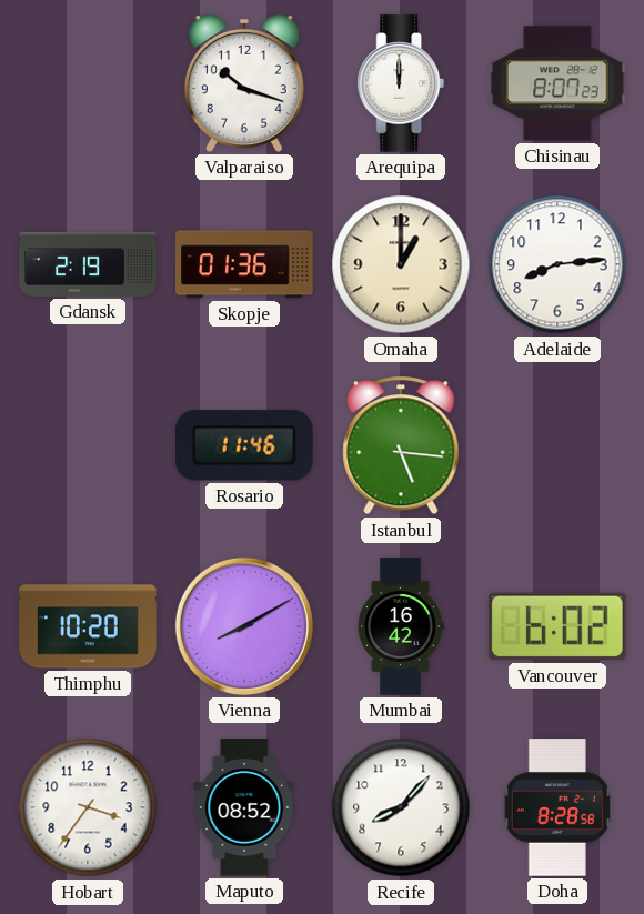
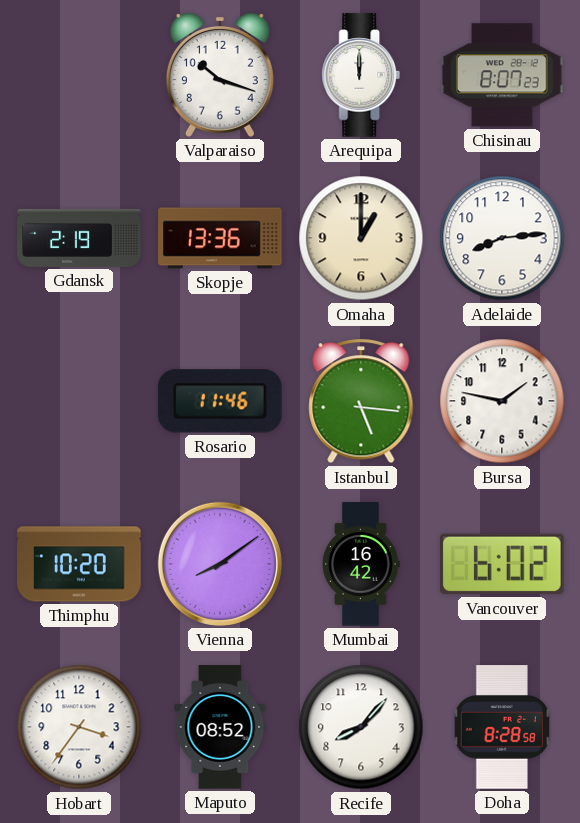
Skopje: 01:36 -> 13:36
Bursa: none -> 1:47
Vienna: 8:10 -> 8:09
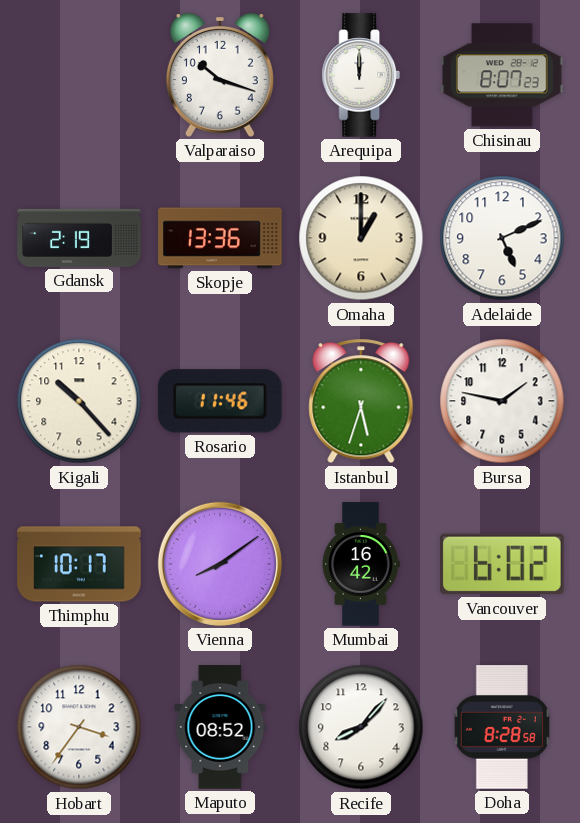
Adelaide: 8:14 -> 5:11
Kigali: none -> 10:23
Istanbul: 5:16 -> 5:33
Thimphu: 10:20 -> 10:17
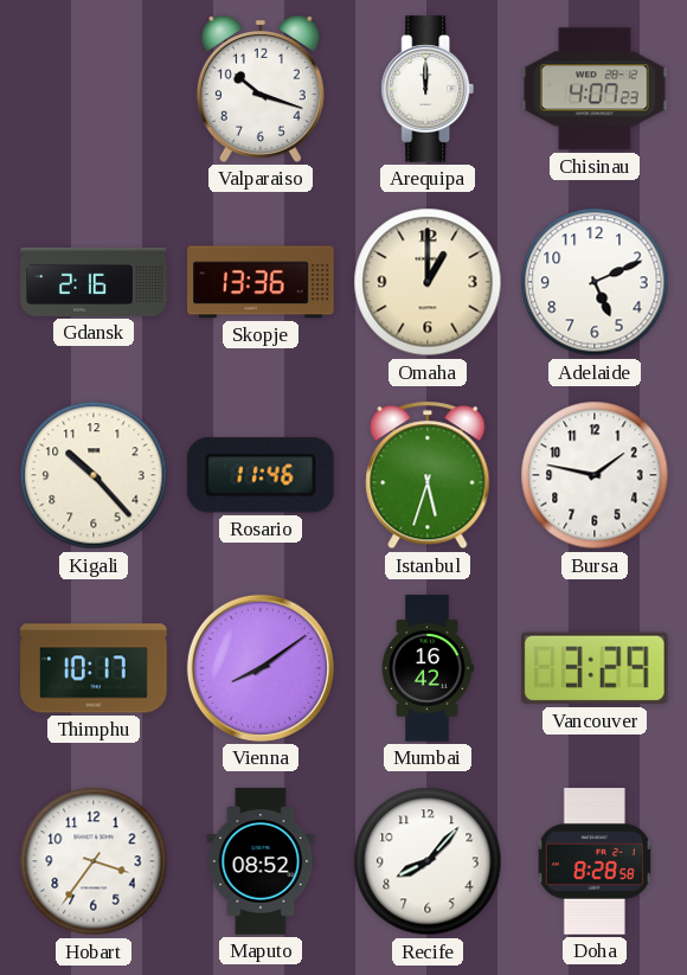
Chisinau: 8:07 -> 4:07
Gdansk: 2:19 -> 2:16
Vancouver: 6:02 -> 3:29
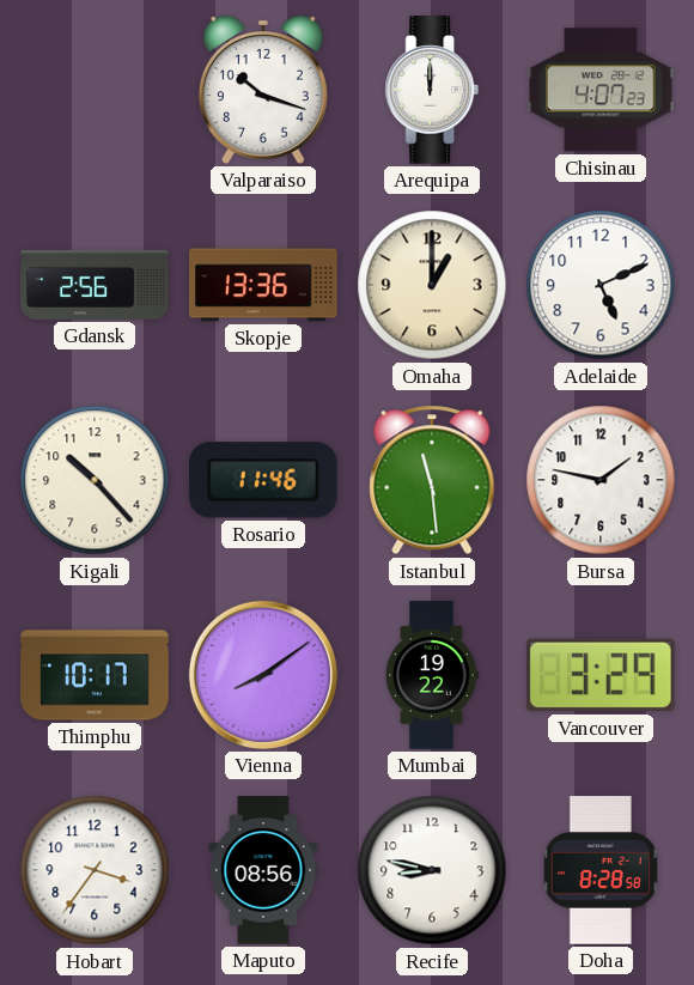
Gdansk: 2:16 -> 2:56
Istanbul: 5:33 -> 11:29
Mumbai: 16:42 -> 19:22
Maputo: 08:52 -> 08:56
Recife: 8:07 -> 8:47
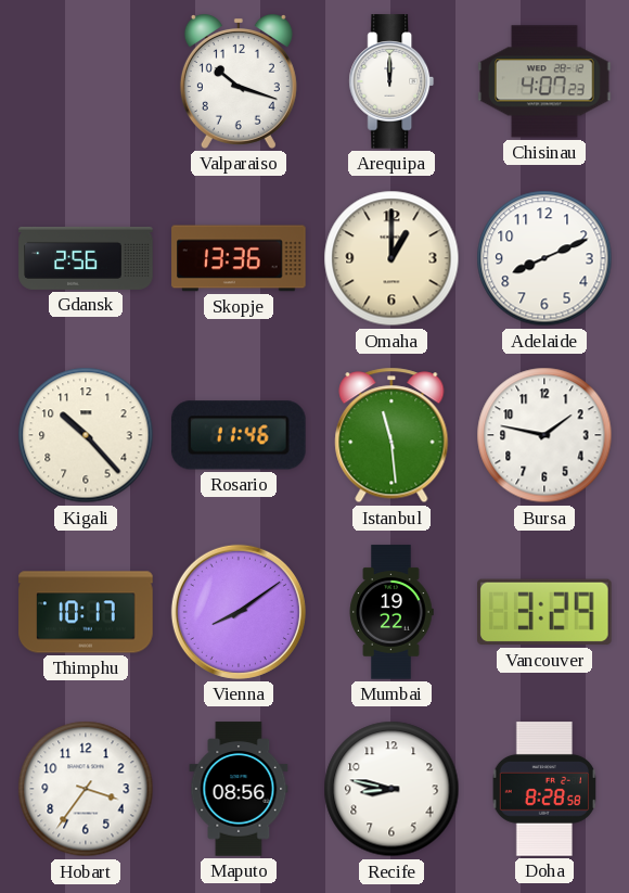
Adelaide: 5:11 -> 8:11
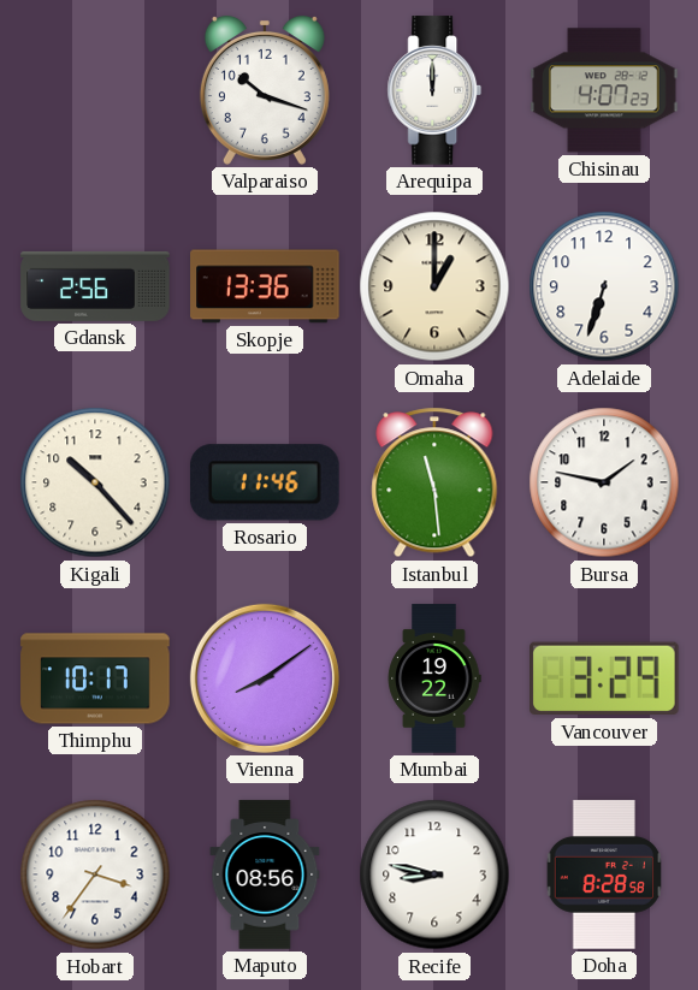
Adelaide: 8:11 -> 6:33
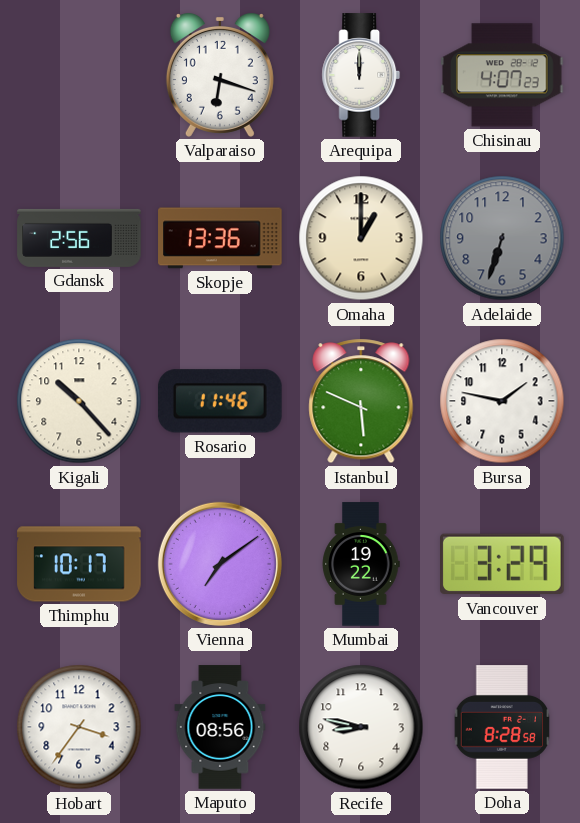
Valparaiso: 10:18 -> 6:18
Adelaide dial: white -> grey
Istanbul: 11:29 -> 5:49
Vienna: 8:09 -> 7:09
